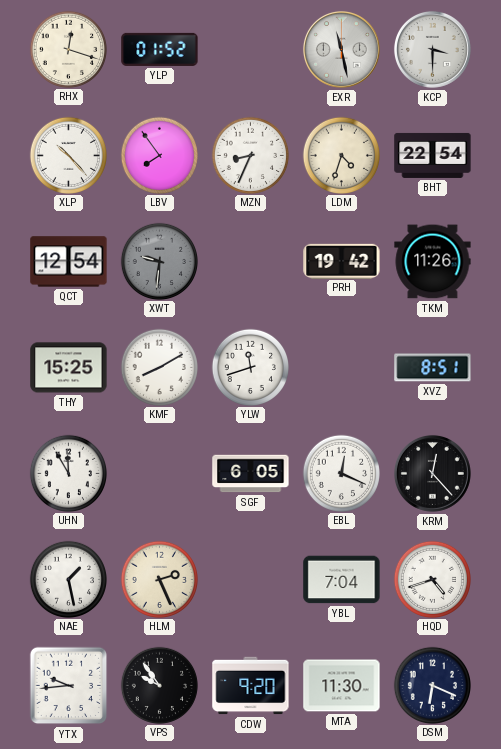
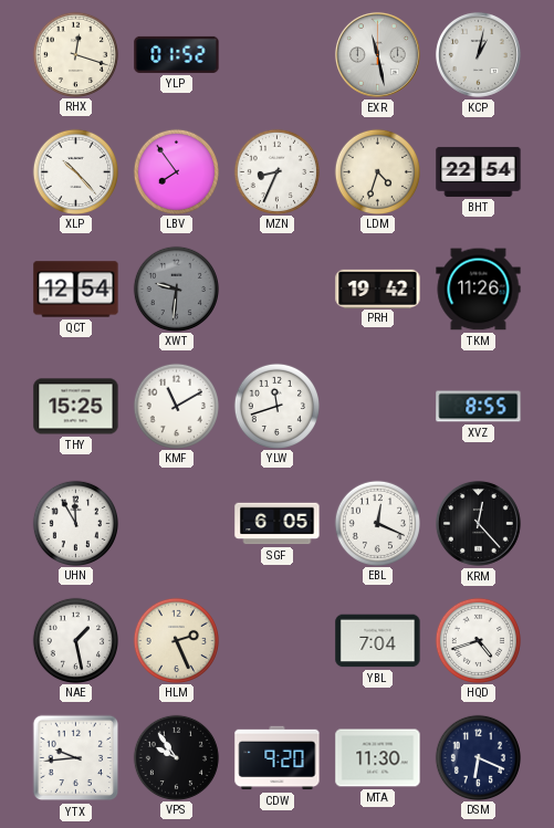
KCP: 3:30 -> 1:02
KMF: 8:10 -> 11:10
XVZ: 8:51 -> 8:55
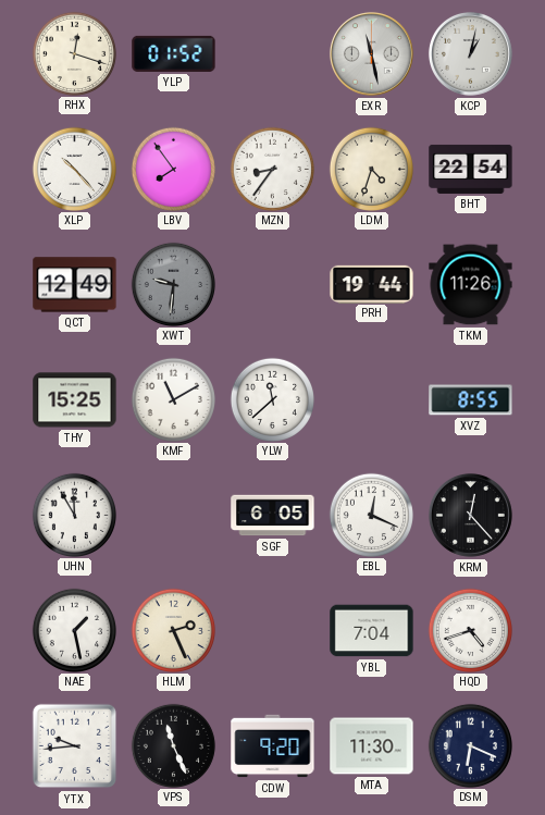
MZN: 8:34 -> 8:36
QCT: 12:54 -> 12:49
PRH: 19:42 -> 19:44
YLW: 11:42 -> 11:38
VPS: 9:54 -> 11:26
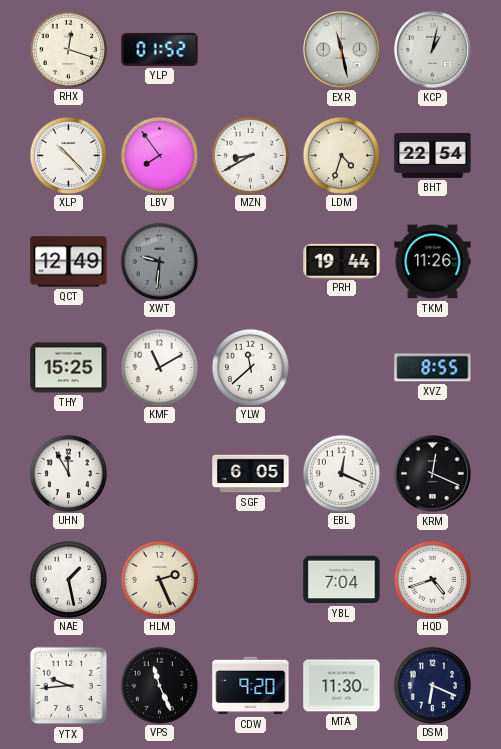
MZN: 8:36 -> 8:40
KRM: 12:23 -> 12:19
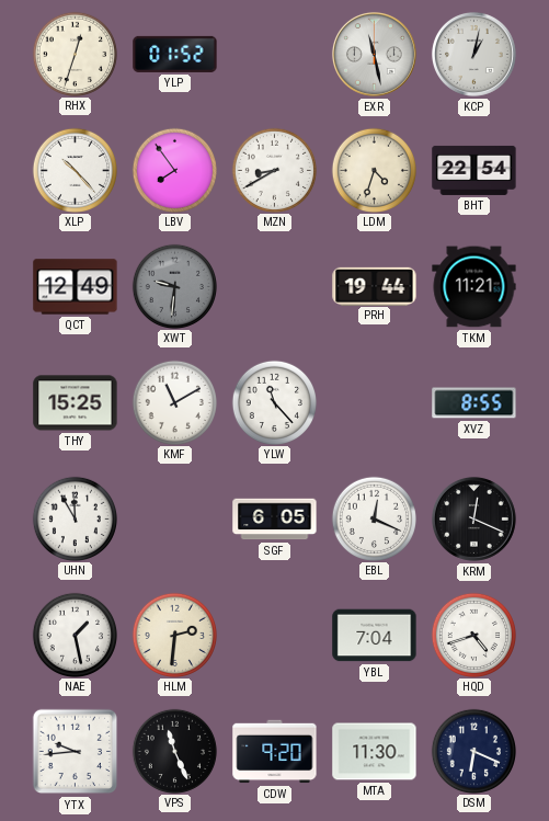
RHX: 12:18 -> 12:33
TKM: 11:26 -> 11:21
YLW: 11:38 -> 11:23
HLM: 2:26 -> 2:31
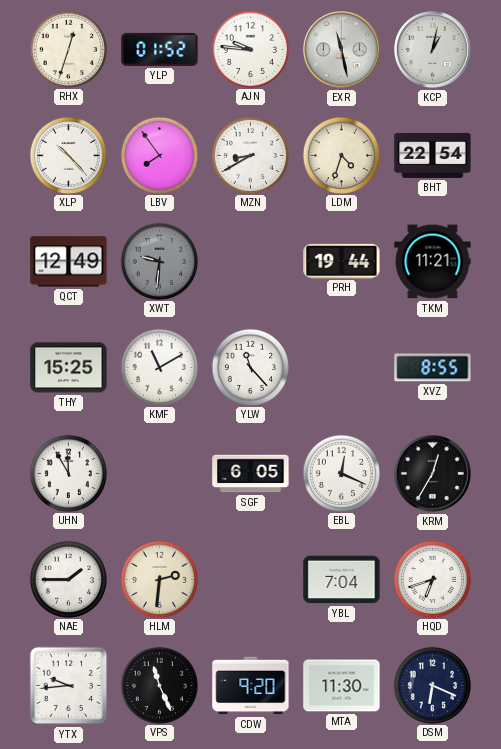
AJN: none -> 9:46
KRM: 12:19 -> 12:35
NAE: 1:28 -> 1:45
HQD: 4:42 -> 6:42
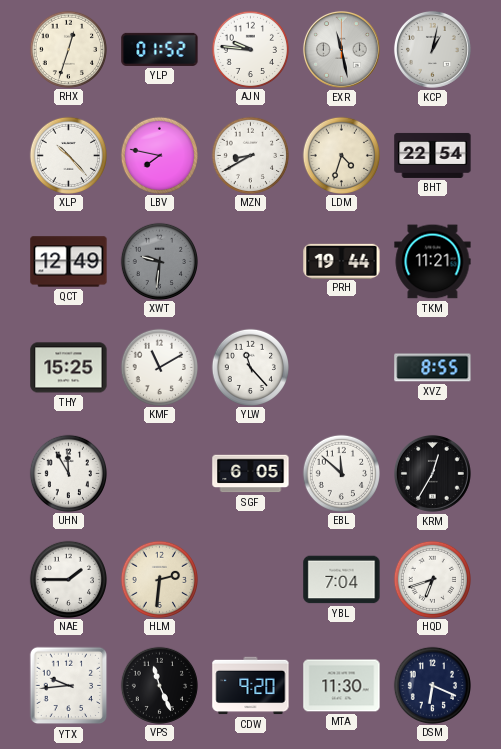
LBV: 7:54 -> 7:47
EBL: 12:19 -> 11:52
